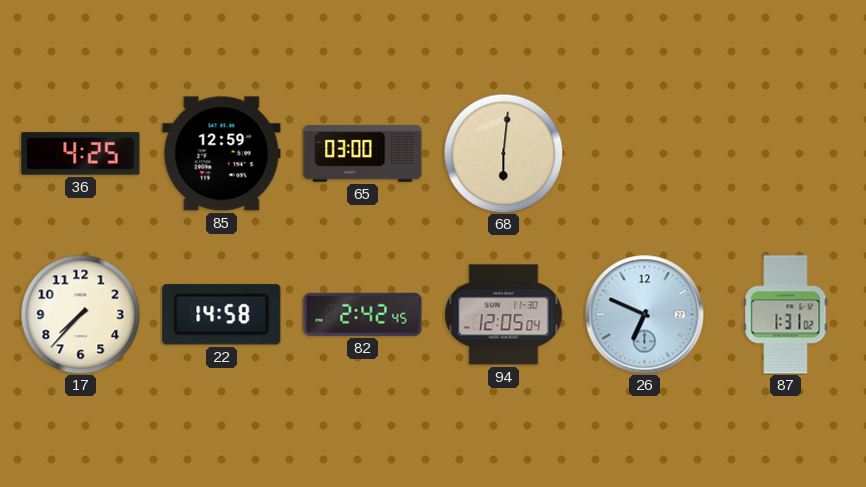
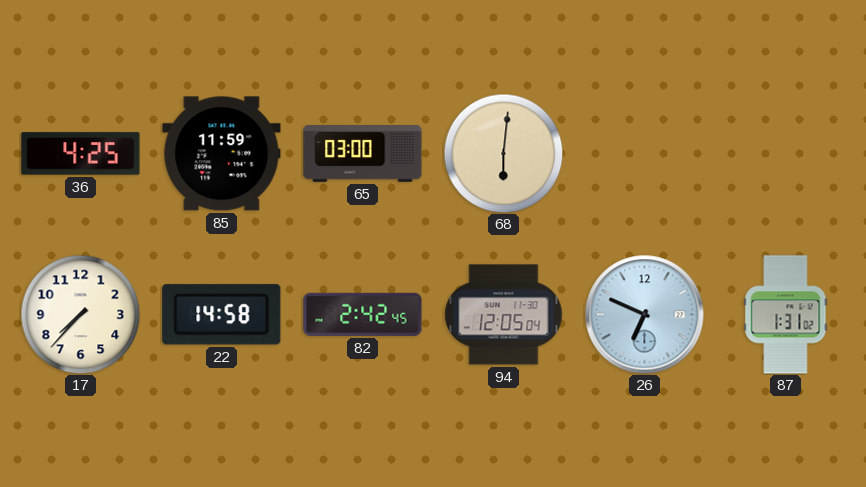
85: 12:59 -> 11:59
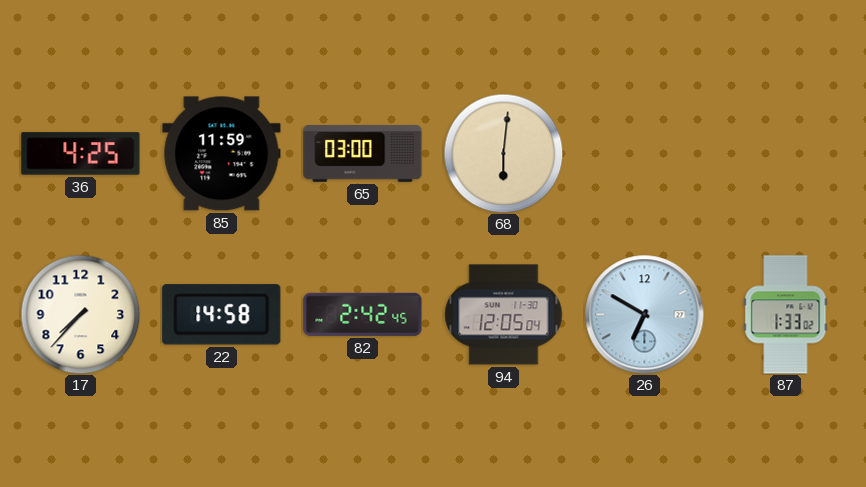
26: 6:49 -> 6:50
87: 1:31 -> 1:33
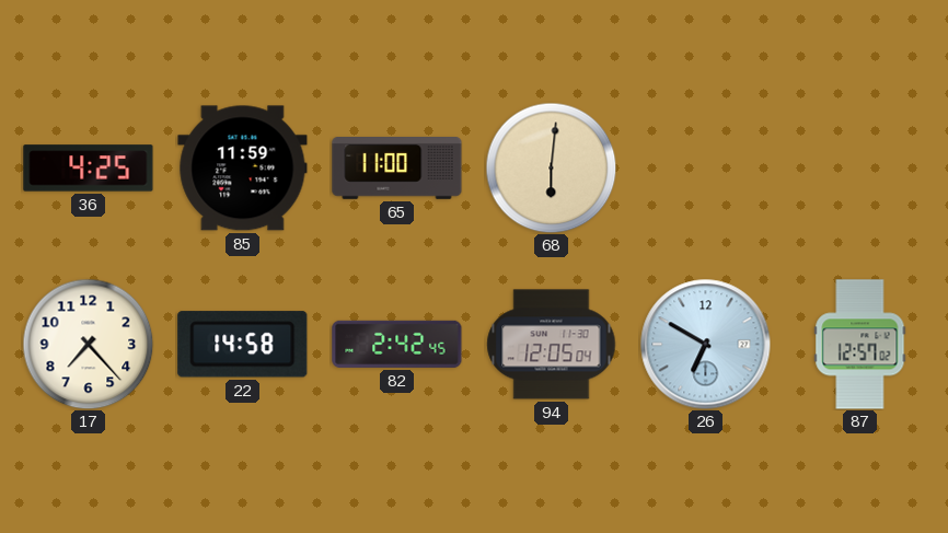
65: 03:00 -> 11:00
17: 7:37 -> 7:23
87: 1:33 -> 12:57
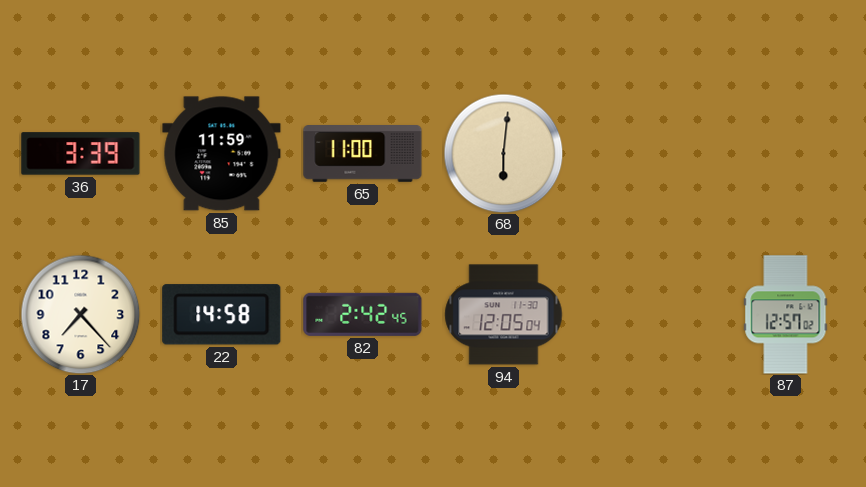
36: 4:25 -> 3:39
26: 6:50 -> none
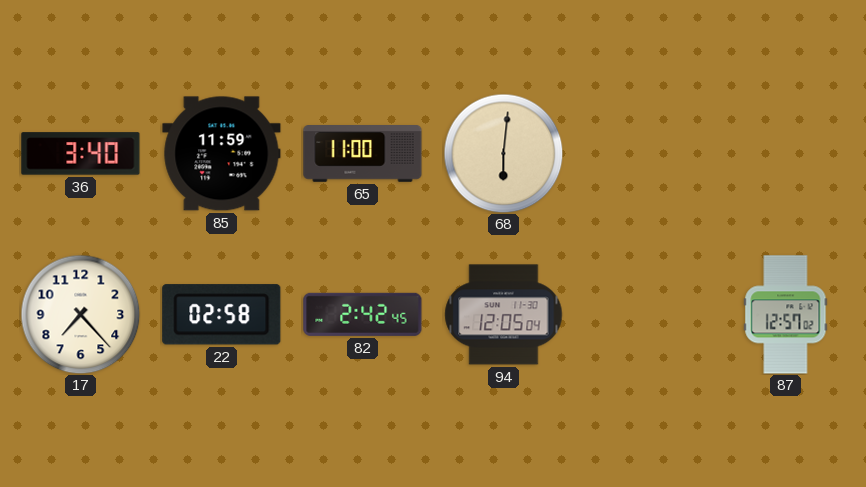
36: 3:39 -> 3:40
22: 14:58 -> 02:58
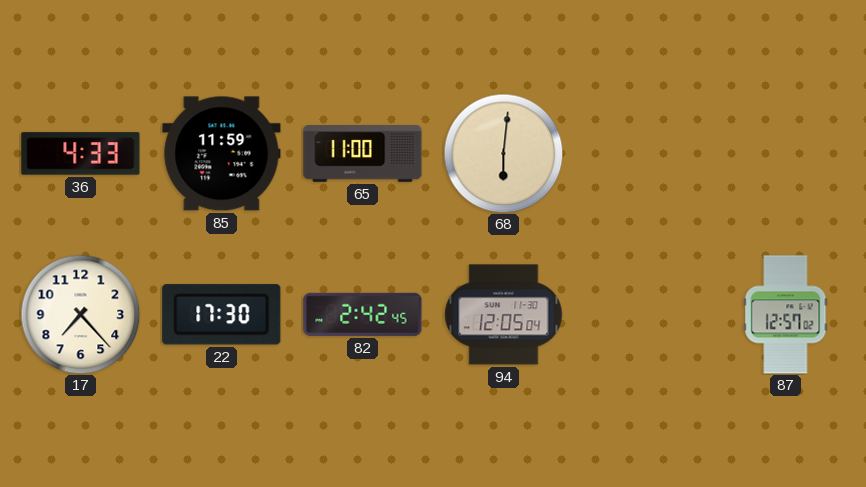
36: 3:40 -> 4:33
22: 02:58 -> 17:30
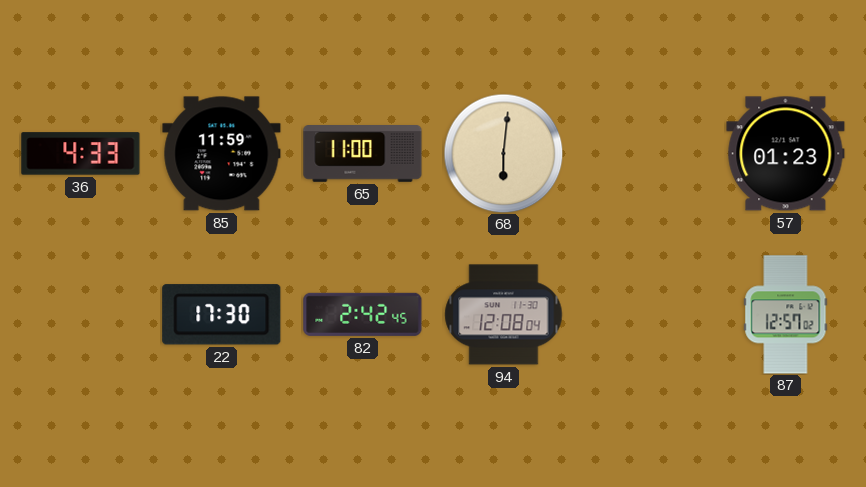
57: none -> 01:23
17: 7:23 -> none
94: 12:05 -> 12:08
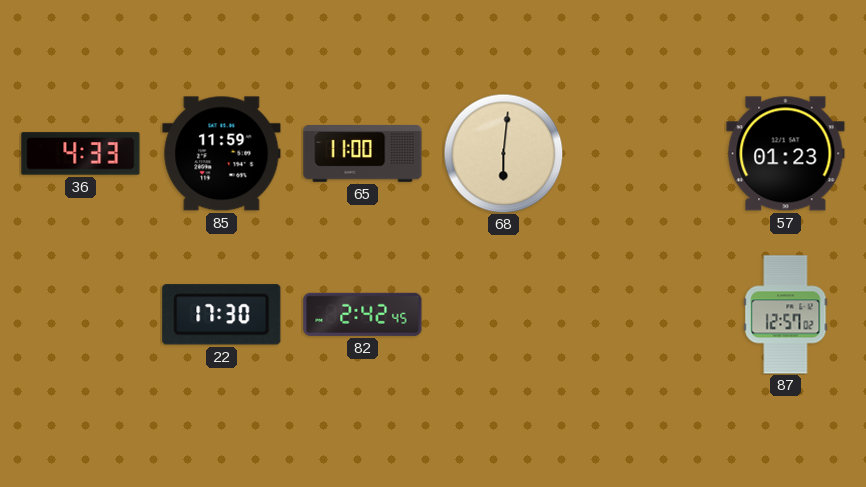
94: 12:08 -> none
